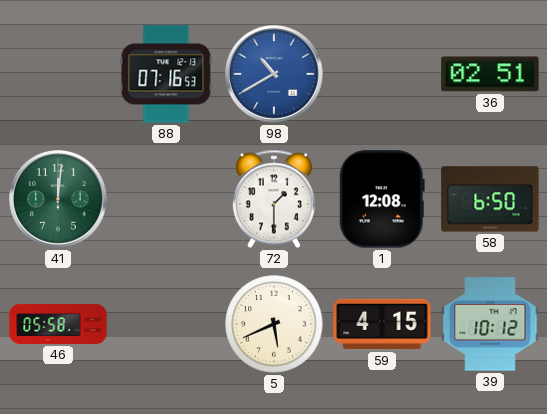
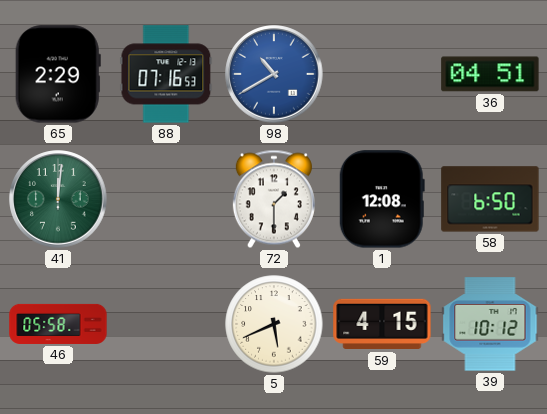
65: none -> 2:29
36: 02:51 -> 04:51
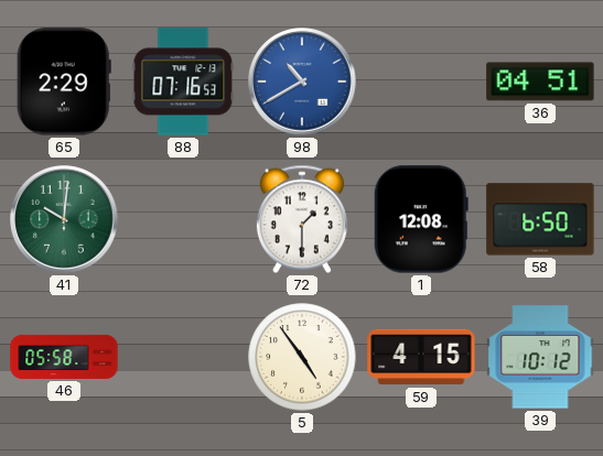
41: 12:01 -> 10:01
5: 5:41 -> 4:54
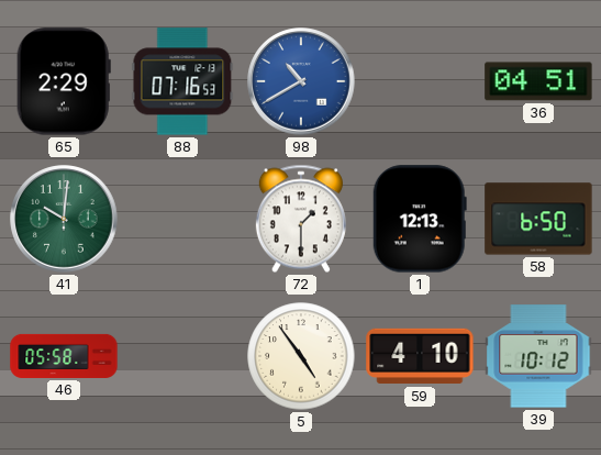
1: 12:08 -> 12:13
59: 4:15 -> 4:10
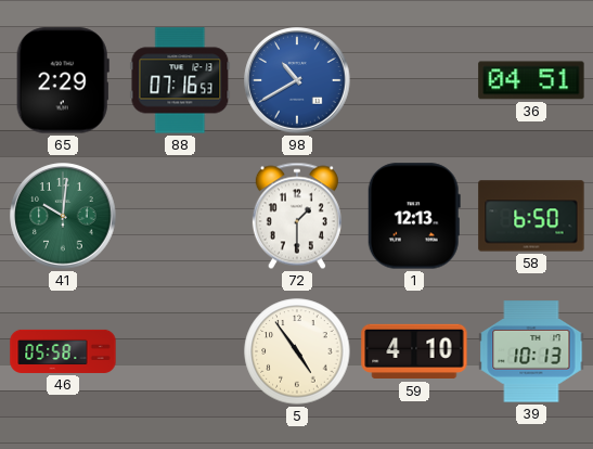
39: 10:12 -> 10:13
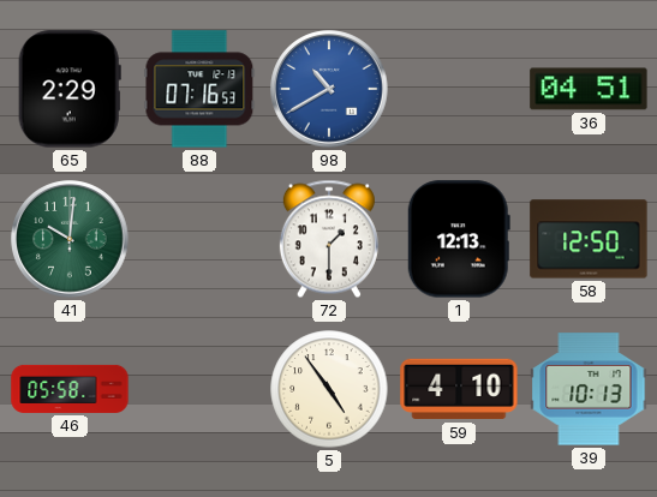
58: 6:50 -> 12:50
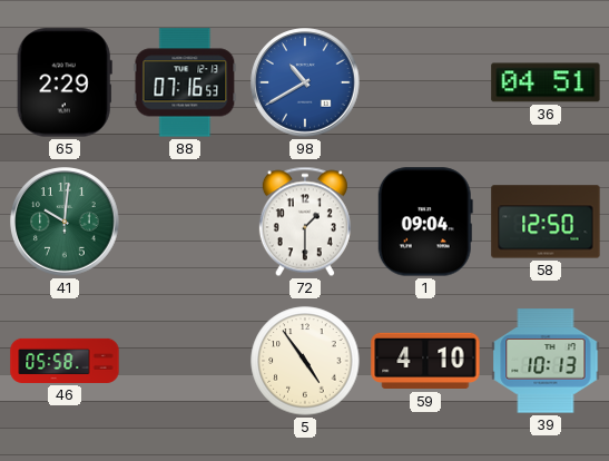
1: 12:13 -> 09:04
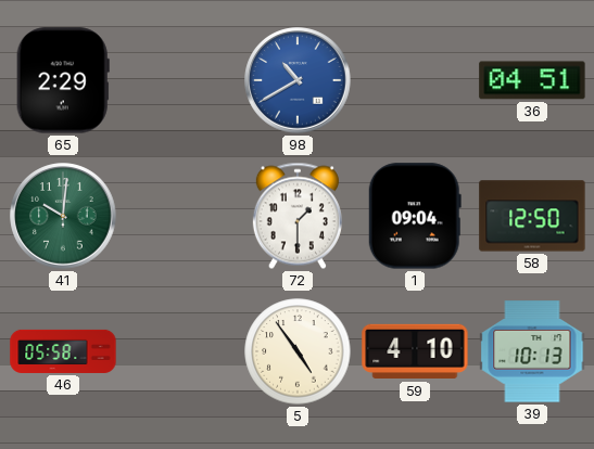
88: 07:16 -> none
